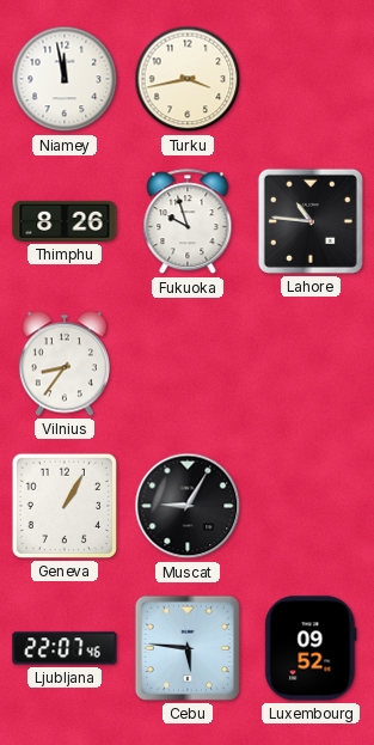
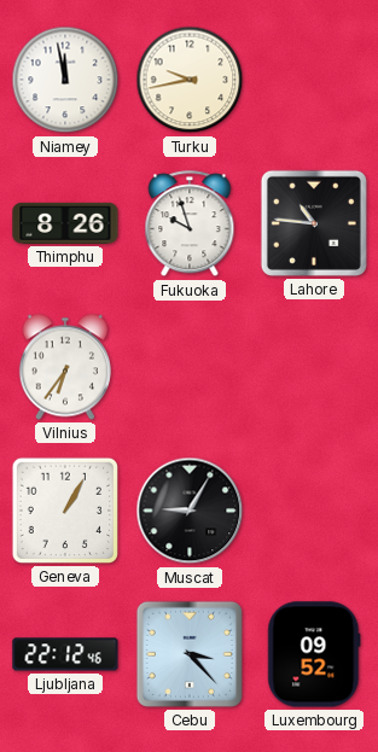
Turku: 3:43 -> 9:43
Vilnius: 8:36 -> 6:36
Ljubljana: 22:07 -> 22:12
Cebu: 5:46 -> 3:23
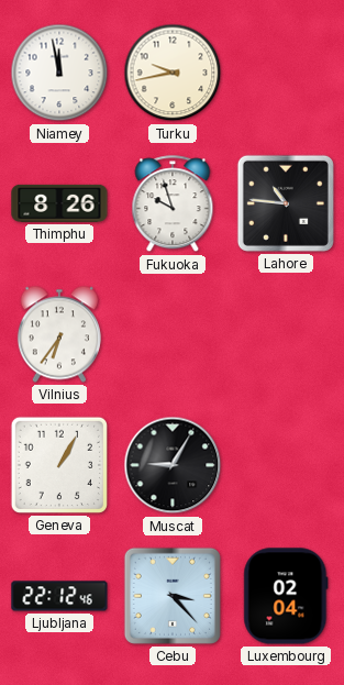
Luxembourg: 09:52 -> 02:04
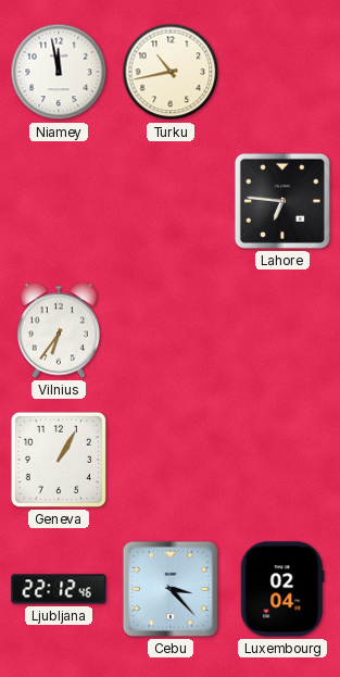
Turku: 9:43 -> 10:43
Thimphu: 8:26 -> none
Fukuoka: 9:57 -> none
Lahore: 10:46 -> 6:46
Muscat: 9:05 -> none
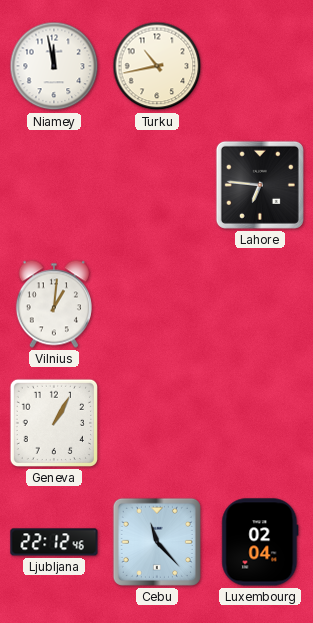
Vilnius: 6:36 -> 1:01
Cebu: 3:23 -> 11:23
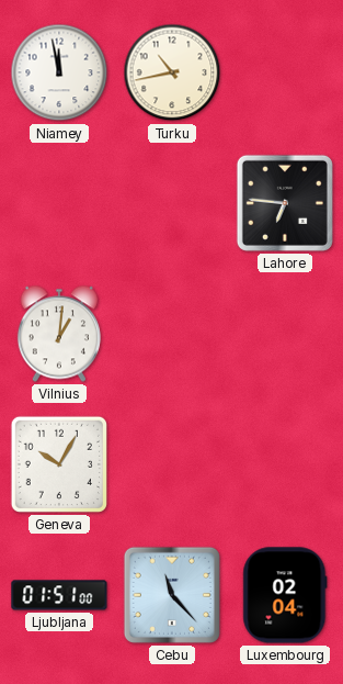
Geneva: 1:05 -> 10:05
Ljubljana: 22:12 -> 01:51
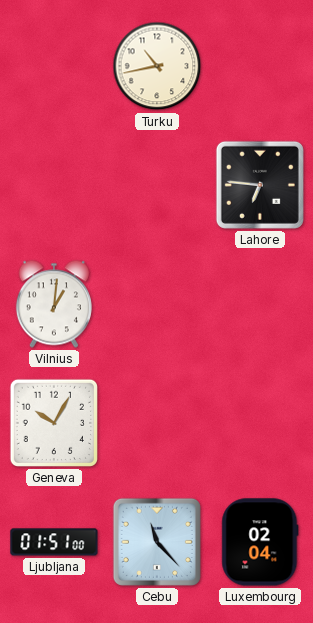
Niamey: 11:58 -> none
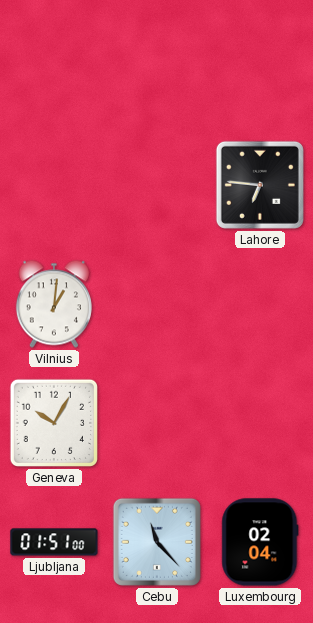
Turku: 10:43 -> none
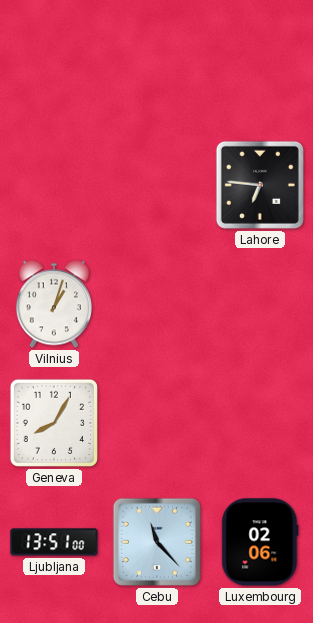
Vilnius: 1:01 -> 1:03
Geneva: 10:05 -> 8:05
Ljubljana: 01:51 -> 13:51
Luxembourg: 02:04 -> 02:06
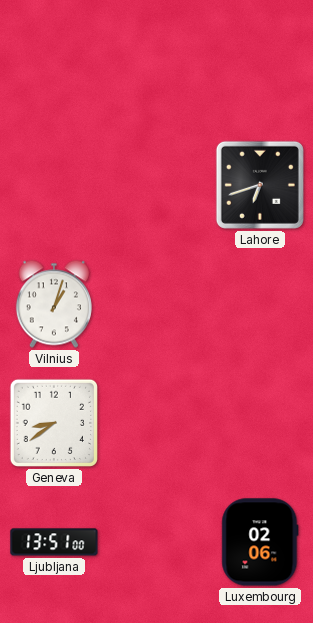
Lahore: 6:46 -> 6:42
Geneva: 8:05 -> 8:39
Cebu: 11:23 -> none
